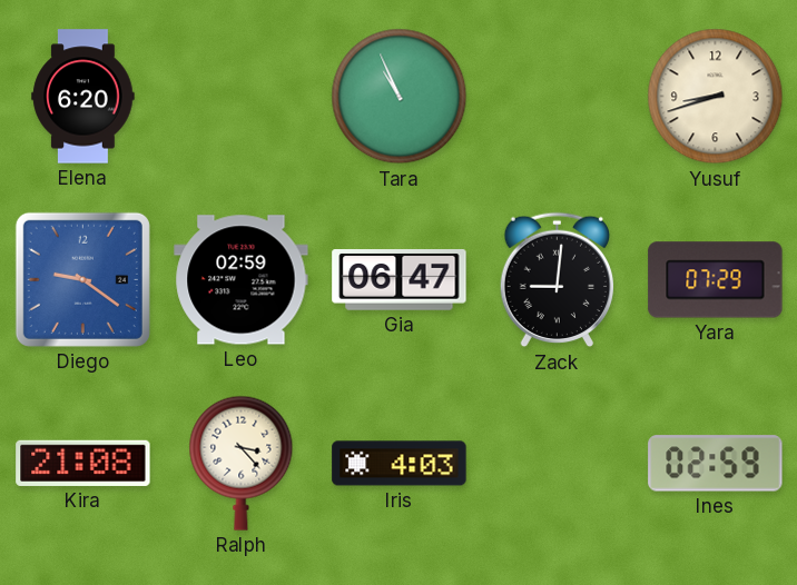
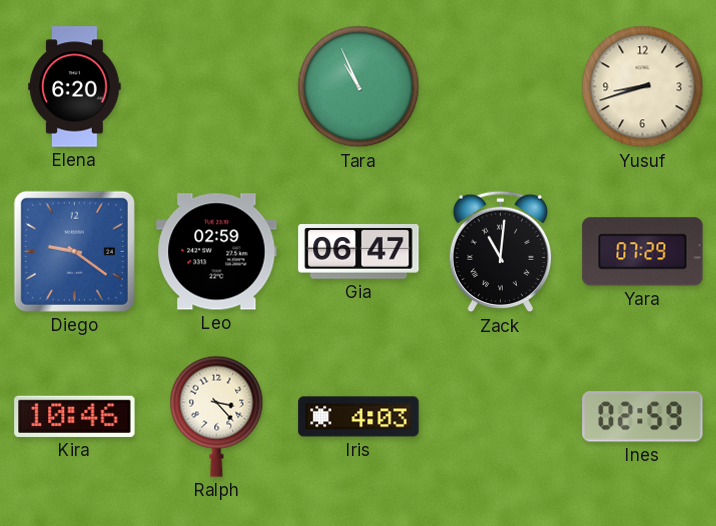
Zack: 9:01 -> 11:01
Kira: 21:08 -> 10:46
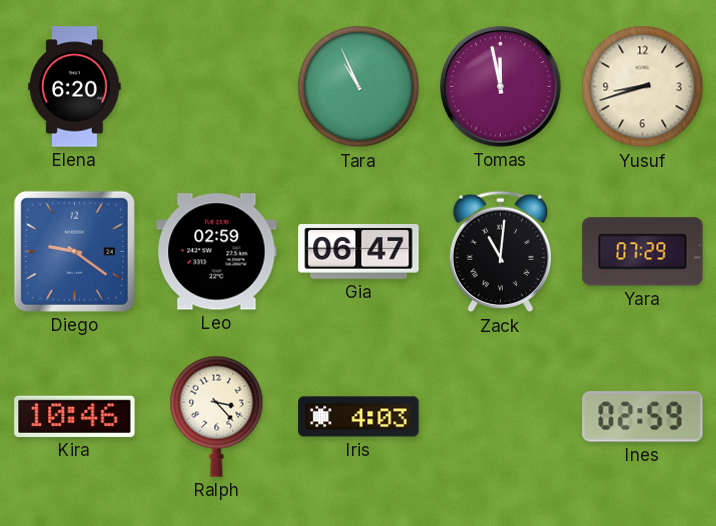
Tomas: none -> 11:58
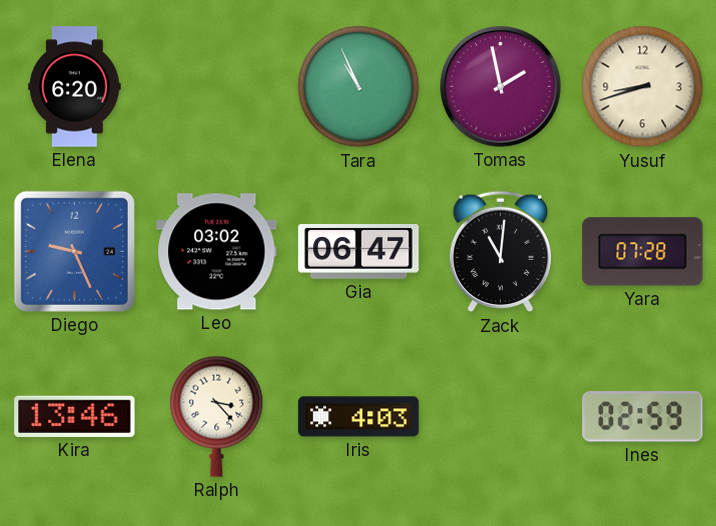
Tomas: 11:58 -> 1:58
Diego: 9:21 -> 9:26
Leo: 02:59 -> 03:02
Yara: 07:29 -> 07:28
Kira: 10:46 -> 13:46
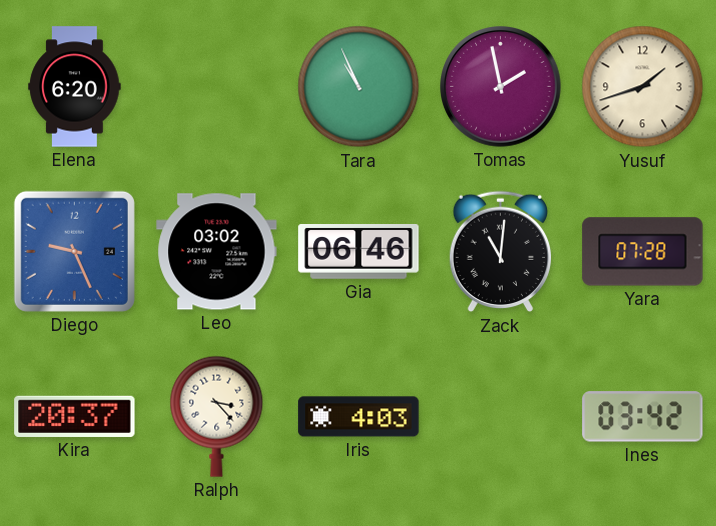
Yusuf: 8:42 -> 1:42
Gia: 06:47 -> 06:46
Kira: 13:46 -> 20:37
Ines: 02:59 -> 03:42
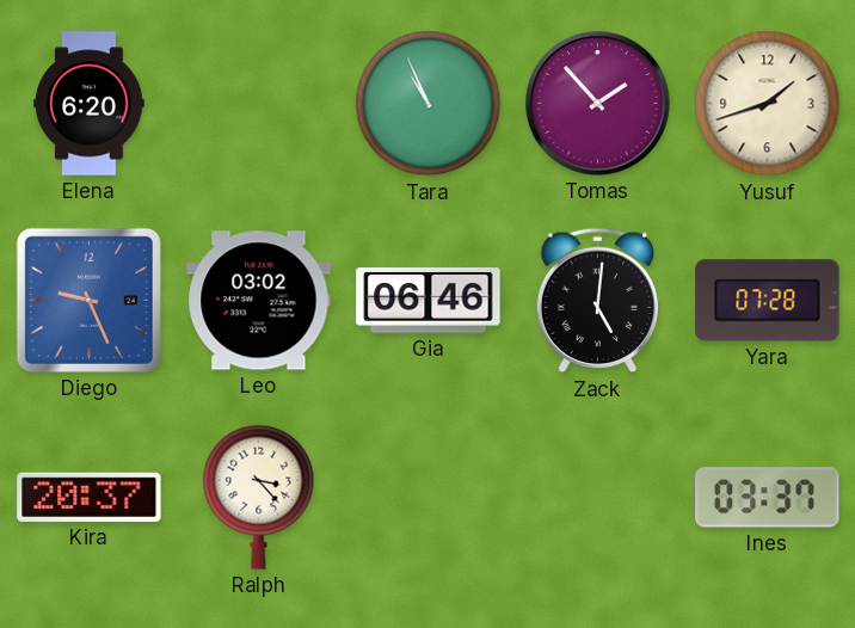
Tomas: 1:58 -> 1:53
Zack: 11:01 -> 5:01
Iris: 4:03 -> none
Ines: 03:42 -> 03:37
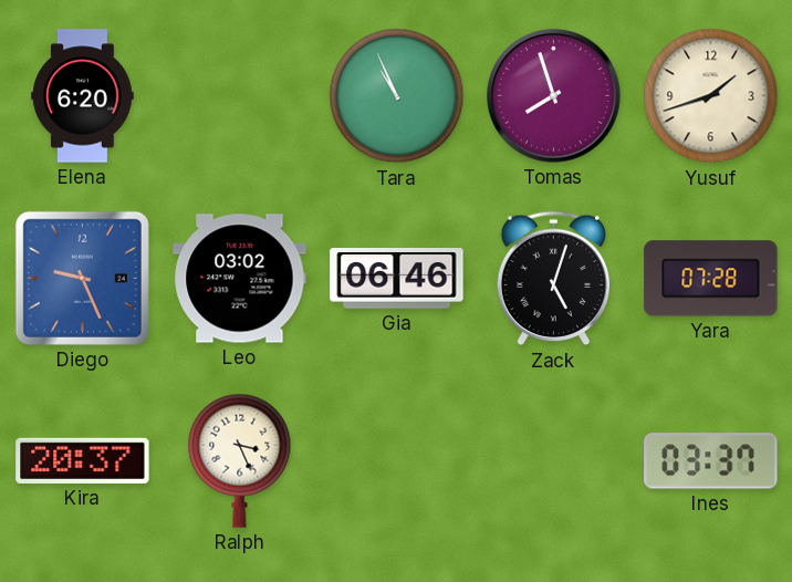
Tomas: 1:53 -> 7:57
Zack: 5:01 -> 5:03
Ralph: 3:23 -> 3:26
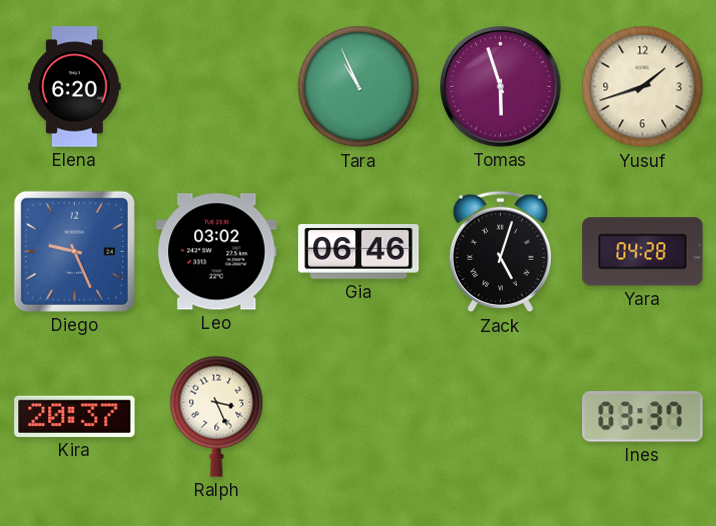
Tomas: 7:57 -> 5:57
Yara: 07:28 -> 04:28
